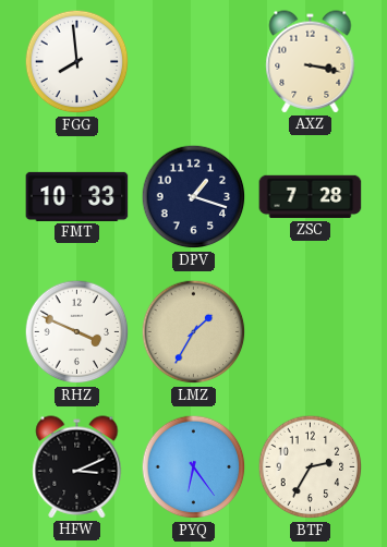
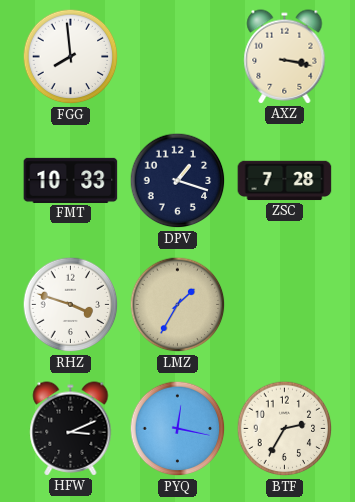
RHZ: 3:49 -> 3:48
PYQ: 6:24 -> 12:17
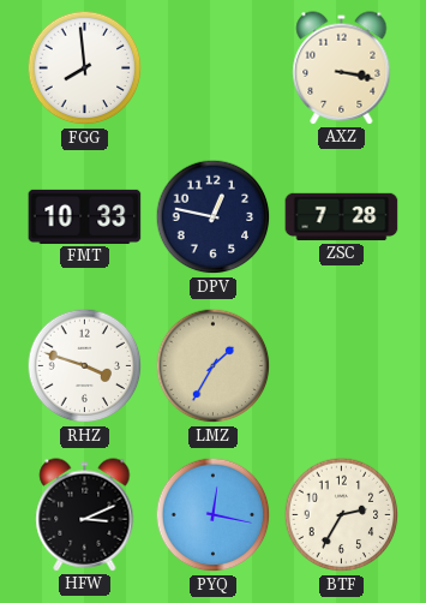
DPV: 1:18 -> 12:47
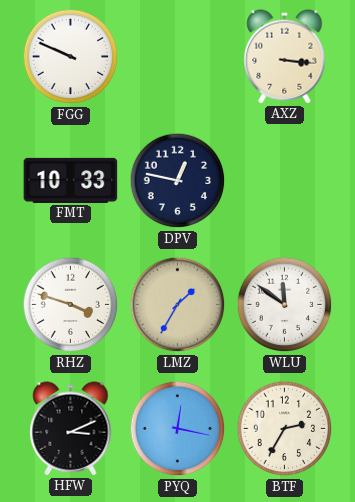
FGG: 7:59 -> 9:49
AXZ: 3:17 -> 3:16
ZSC: 7:28 -> none
WLU: none -> 11:51
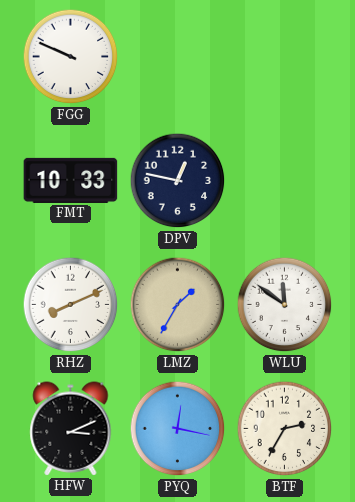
AXZ: 3:16 -> none
RHZ: 3:48 -> 8:11
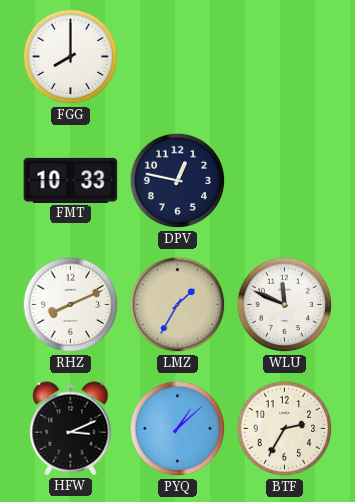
FGG: 9:49 -> 8:00
WLU: 11:51 -> 11:49
PYQ: 12:17 -> 1:08
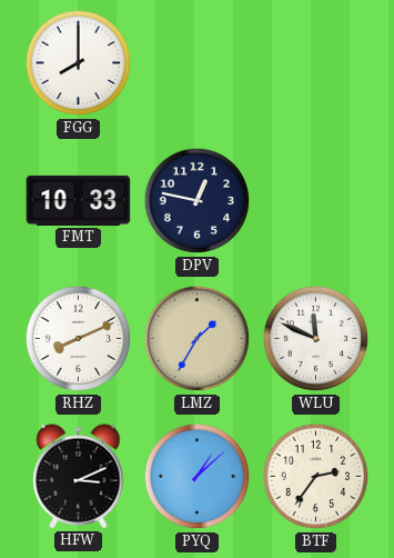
BTF: 2:35 -> 2:36
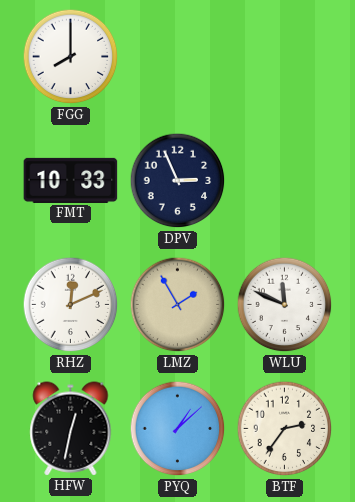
DPV: 12:47 -> 2:56
RHZ: 8:11 -> 12:11
LMZ: 1:35 -> 1:55
HFW: 3:11 -> 12:32
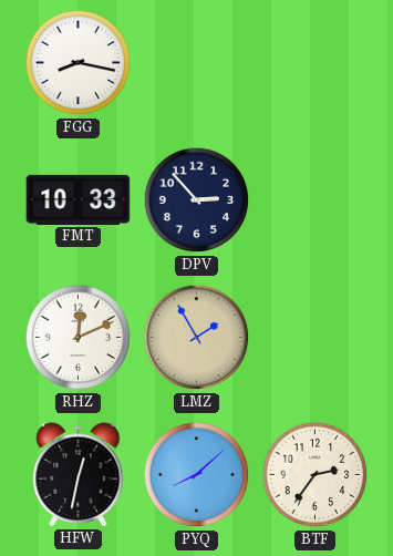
FGG: 8:00 -> 8:17
DPV: 2:56 -> 2:53
WLU: 11:49 -> none
PYQ: 1:08 -> 8:08
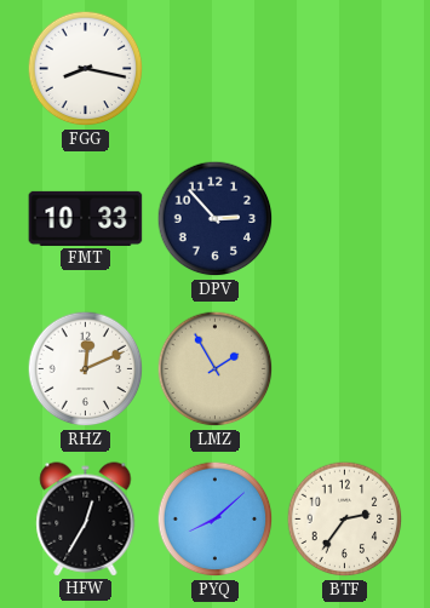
HFW: 12:32 -> 12:35
